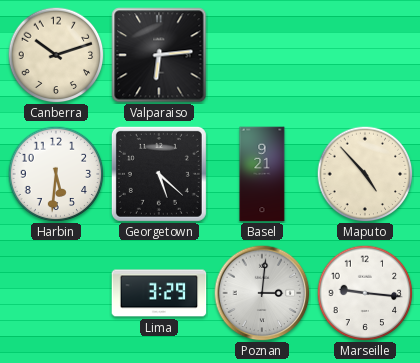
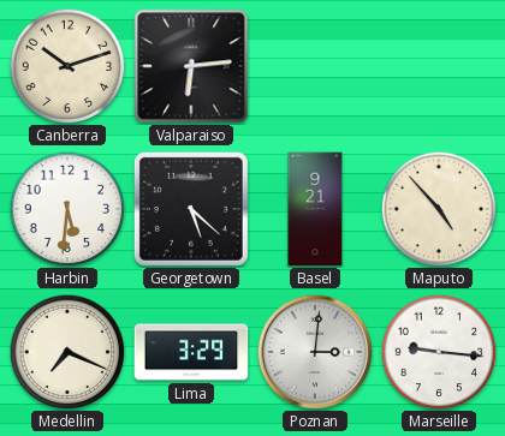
Medellin: none -> 7:19
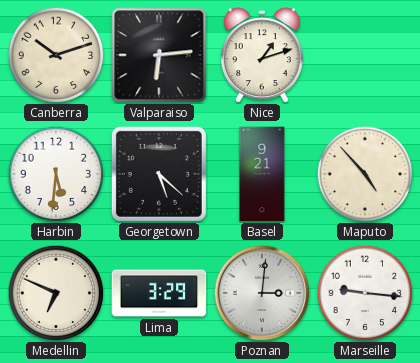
Nice: none -> 1:12
Medellin: 7:19 -> 6:49
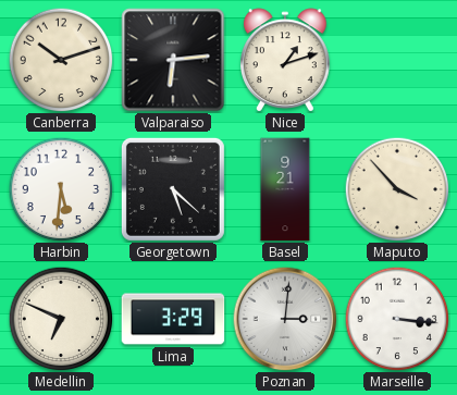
Maputo: 4:53 -> 3:53
Marseille: 9:16 -> 3:16
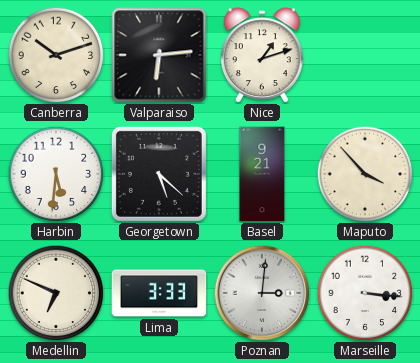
Lima: 3:29 -> 3:33
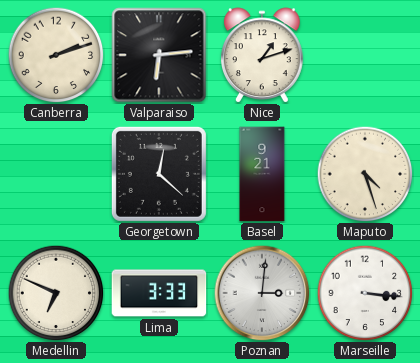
Canberra: 10:12 -> 2:12
Harbin: 5:31 -> none
Georgetown: 5:22 -> 12:22
Maputo: 3:53 -> 4:27
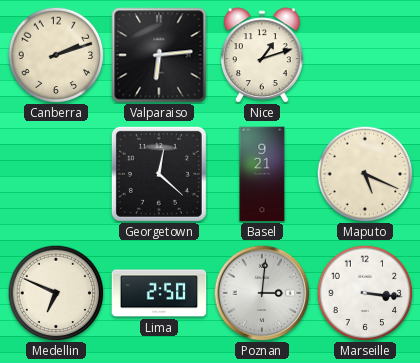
Maputo: 4:27 -> 5:19
Lima: 3:33 -> 2:50
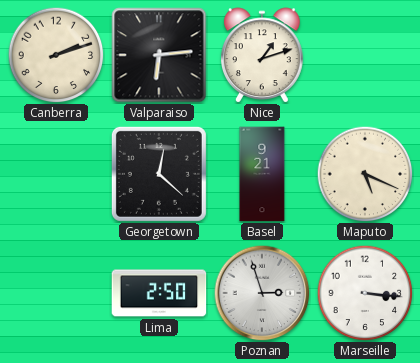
Medellin: 6:49 -> none
Poznan: 3:01 -> 2:57
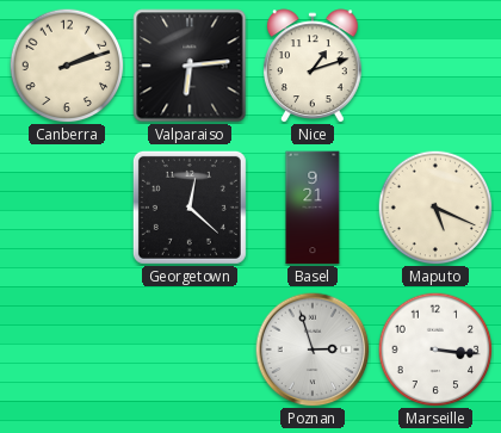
Lima: 2:50 -> none
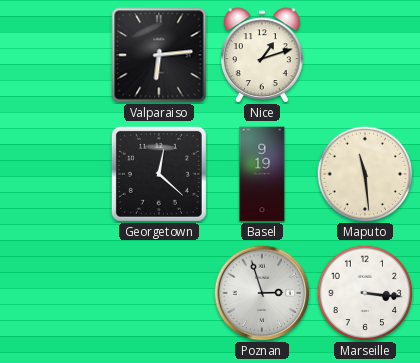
Canberra: 2:12 -> none
Basel: 9:21 -> 9:19
Maputo: 5:19 -> 11:29
